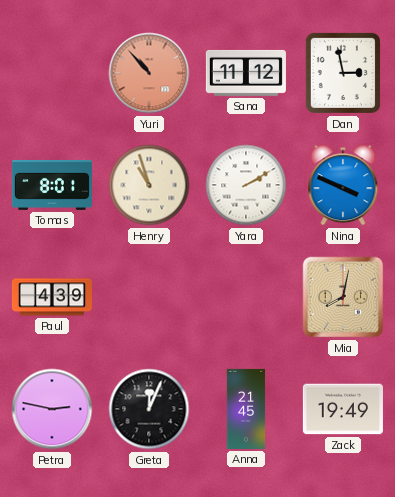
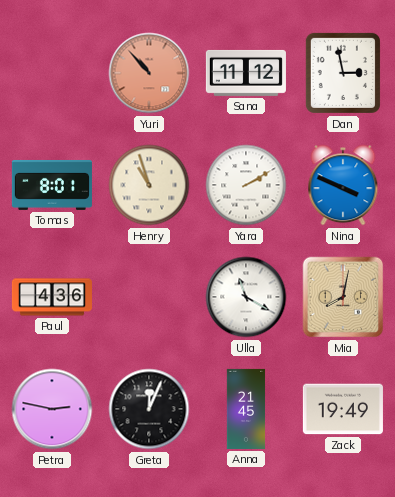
Paul: 4:39 -> 4:36
Ulla: none -> 11:20
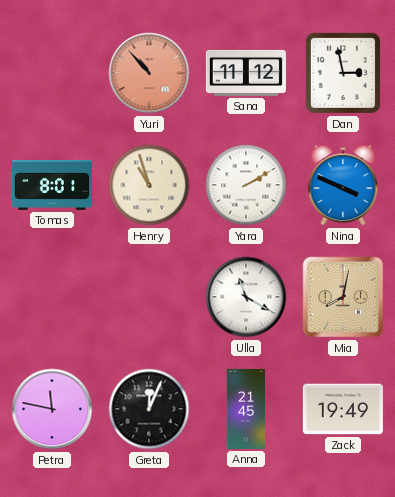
Paul: 4:36 -> none
Petra: 2:47 -> 11:47
